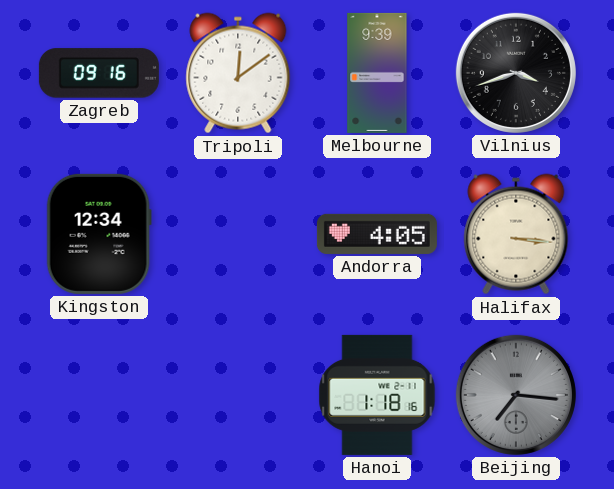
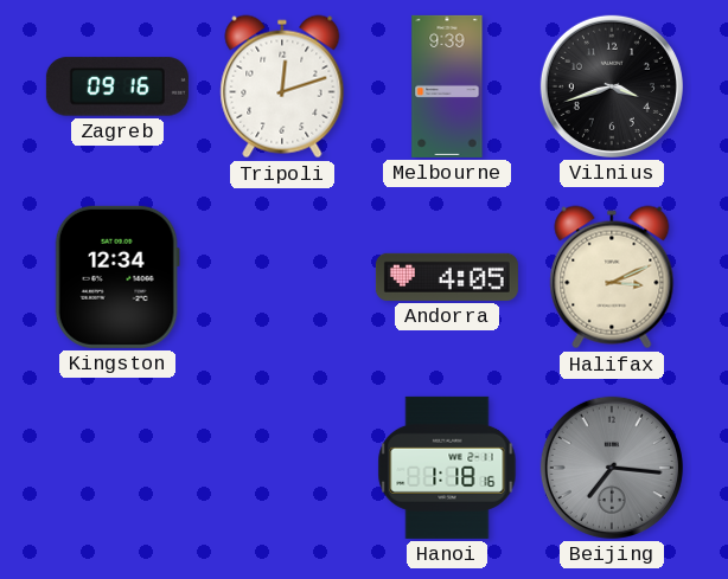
Tripoli: 12:09 -> 12:12
Halifax: 3:16 -> 3:11
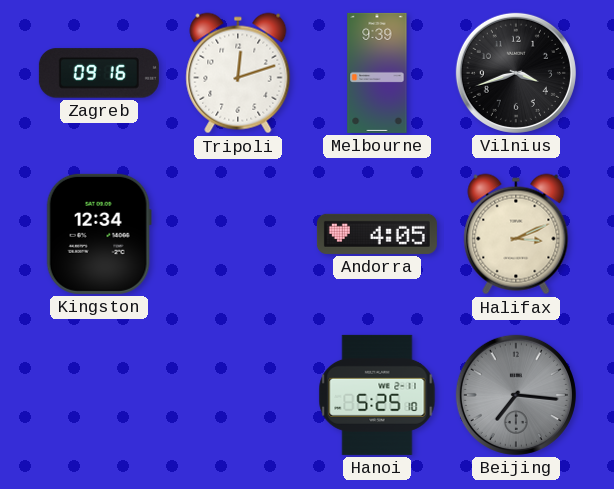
Hanoi: 1:18 -> 5:25
